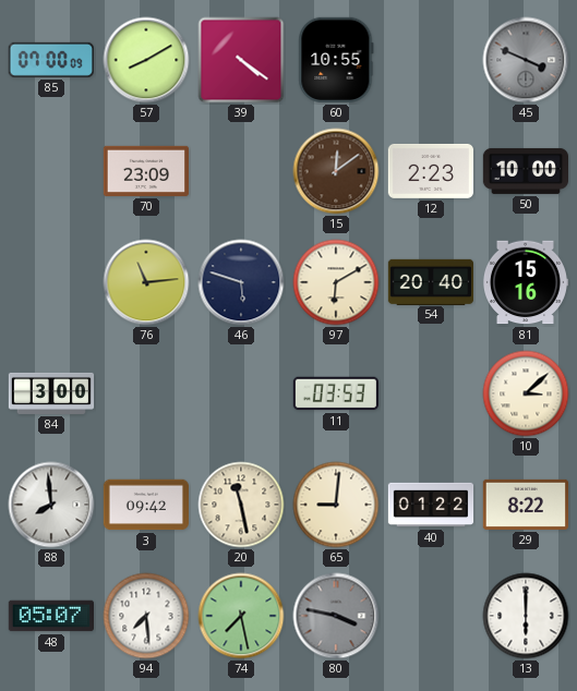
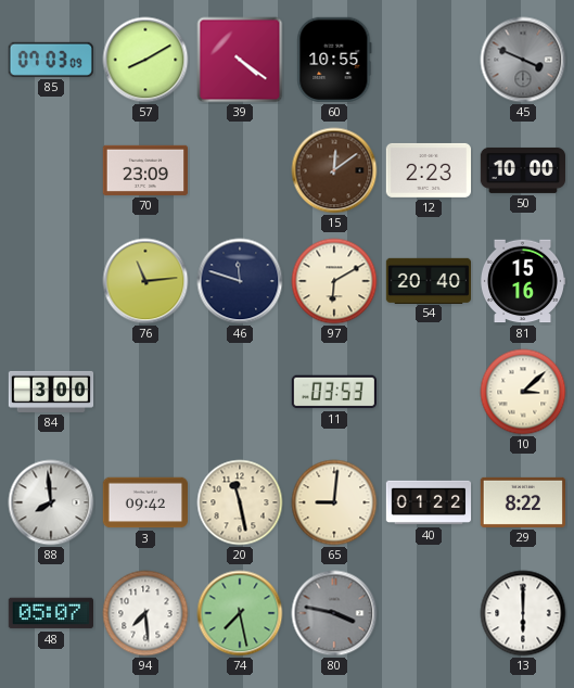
85: 07:00 -> 07:03
46: 5:48 -> 11:48
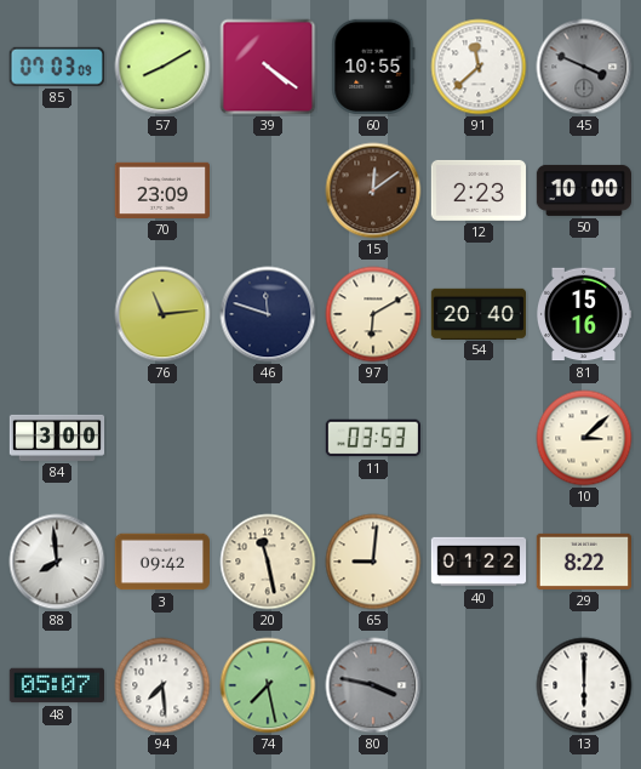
91: none -> 11:38
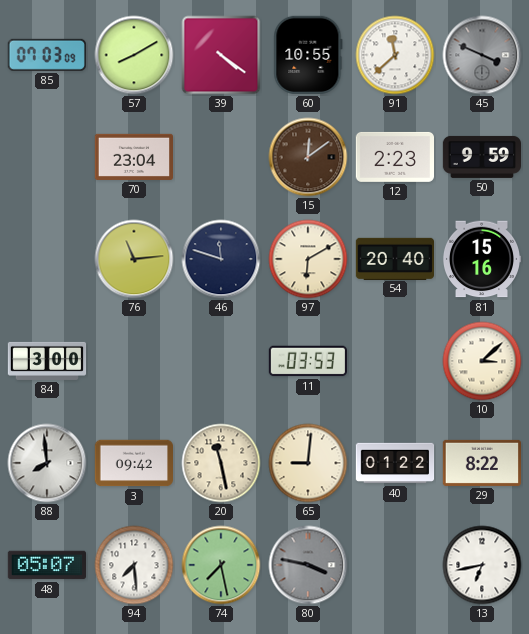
70: 23:09 -> 23:04
50: 10:00 -> 9:59
13: 6:00 -> 6:43
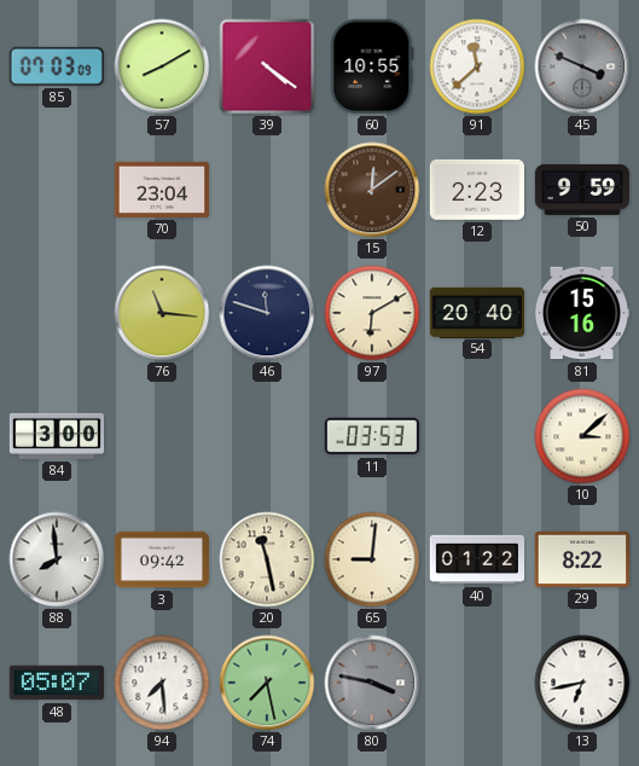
76: 11:14 -> 11:16
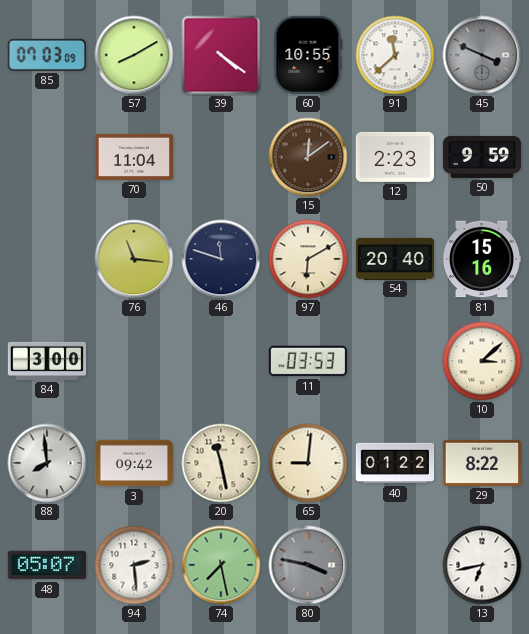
70: 23:04 -> 11:04
94: 7:29 -> 2:29
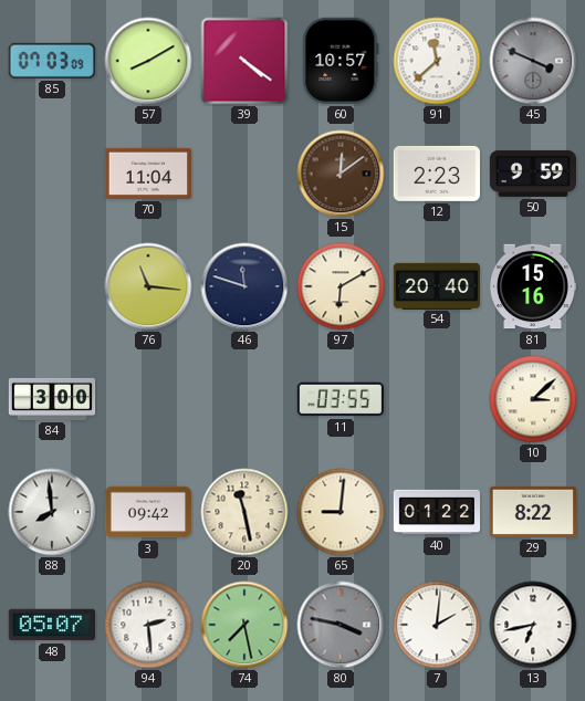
60: 10:55 -> 10:57
11: 03:53 -> 03:55
7: none -> 2:01
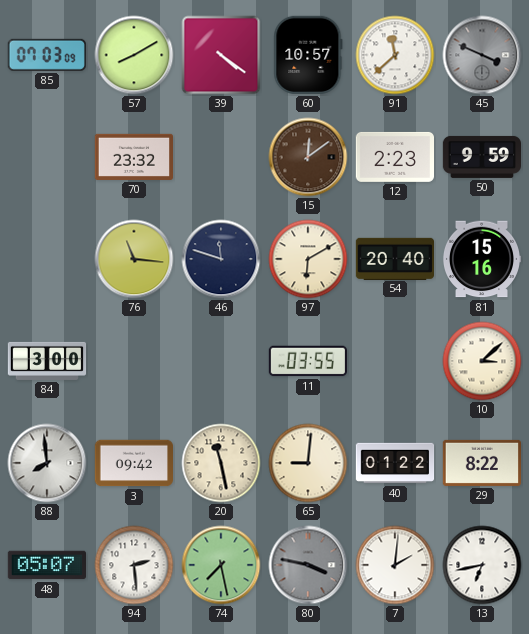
70: 11:04 -> 23:32
